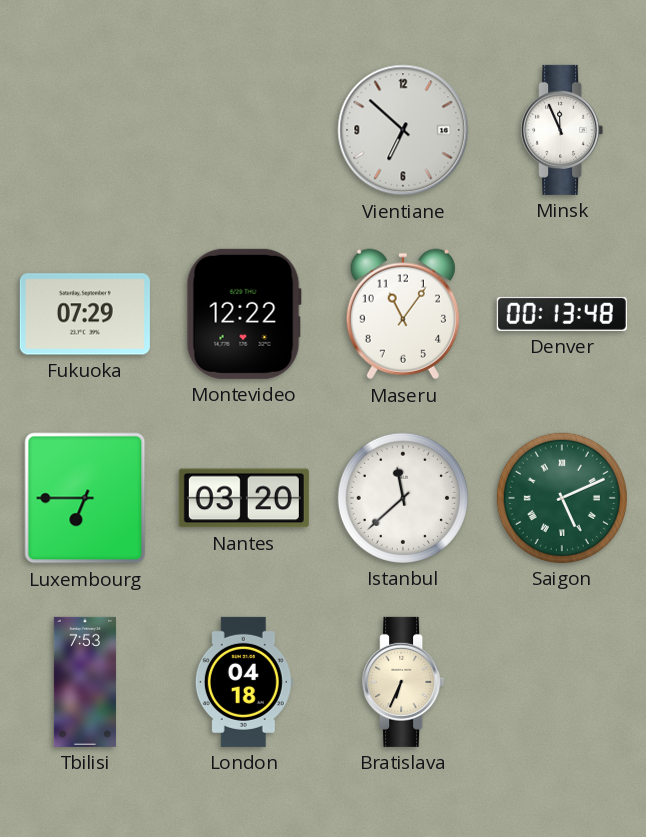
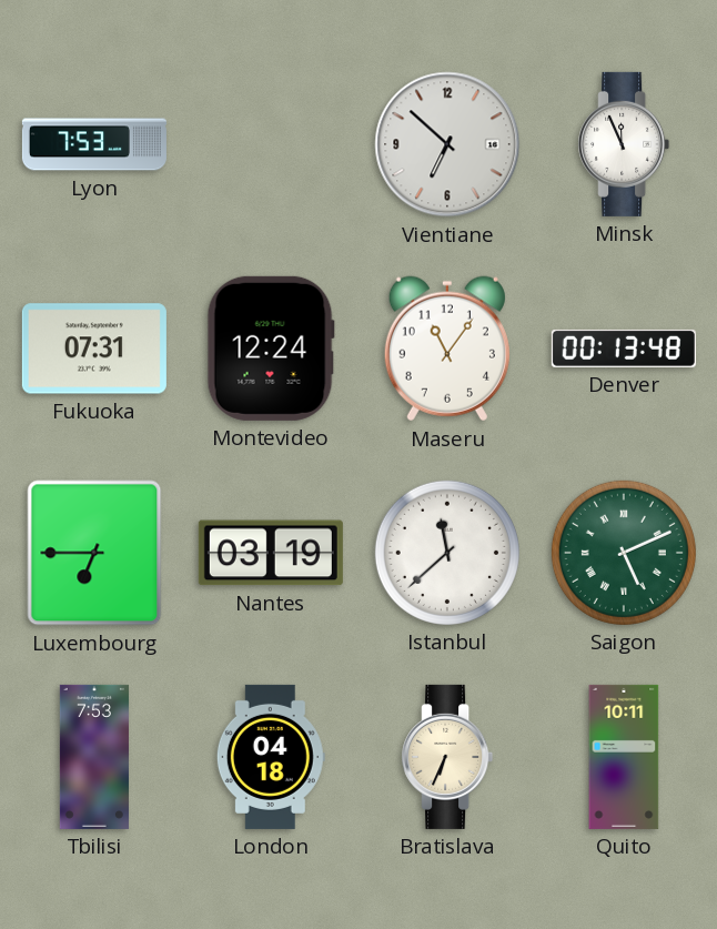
Lyon: none -> 7:53
Fukuoka: 07:29 -> 07:31
Montevideo: 12:22 -> 12:24
Nantes: 03:20 -> 03:19
Quito: none -> 10:11
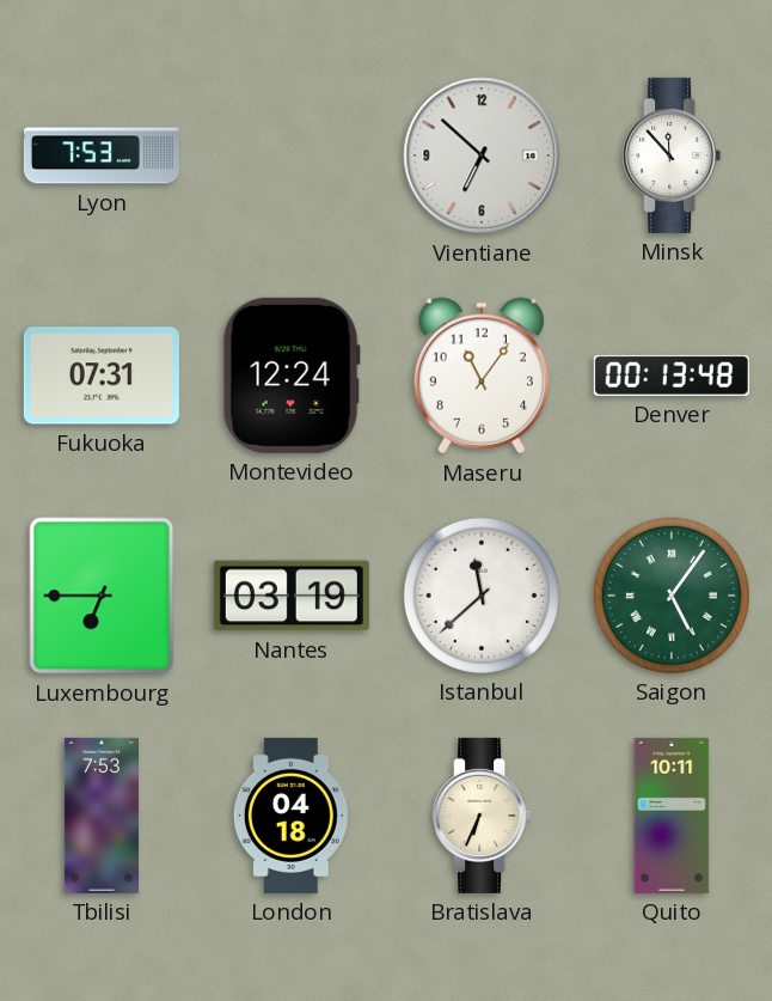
Minsk: 11:56 -> 11:53
Saigon: 5:11 -> 5:06
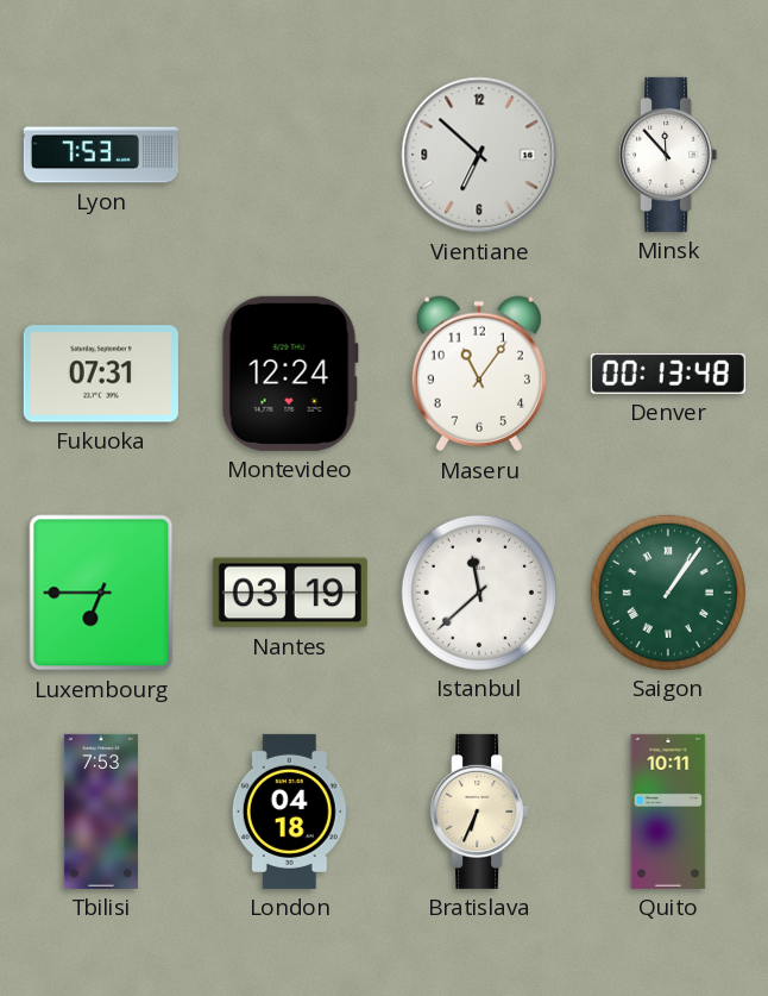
Saigon: 5:06 -> 1:06
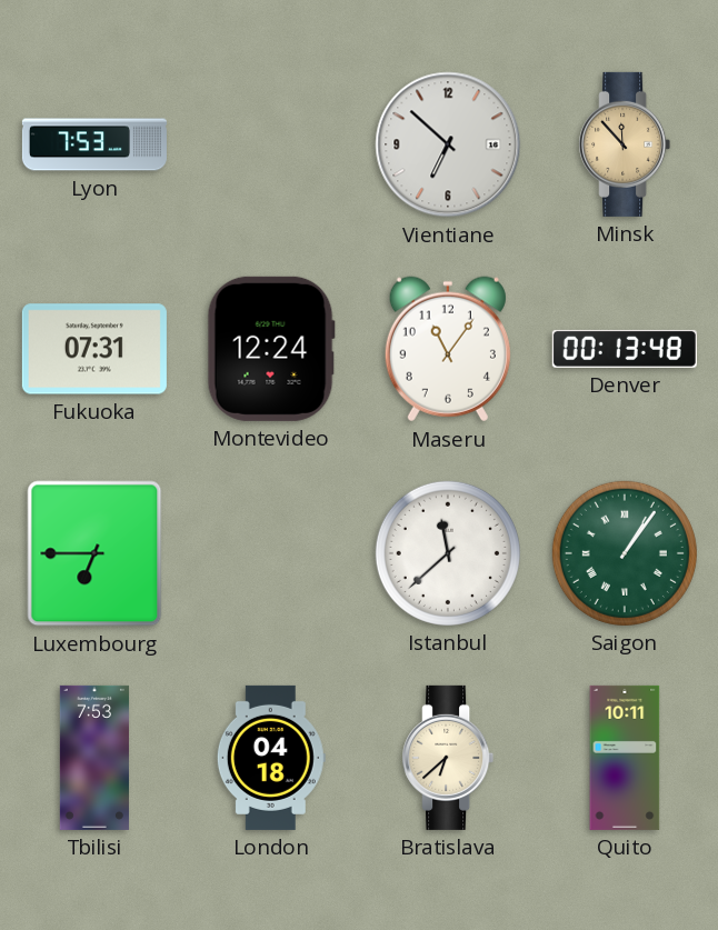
Minsk dial: white -> champagne
Nantes: 03:19 -> none
Bratislava: 6:34 -> 6:38
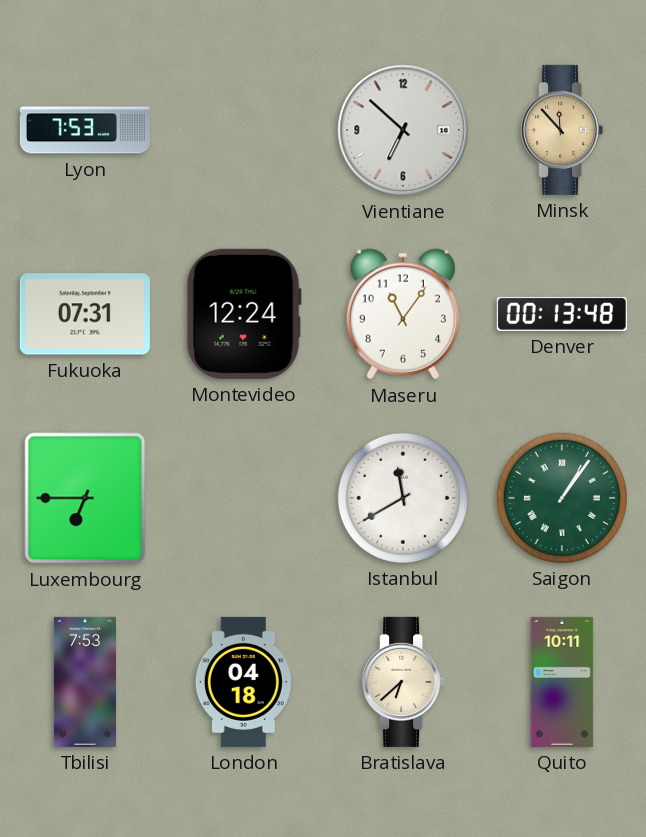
Istanbul: 11:38 -> 11:40
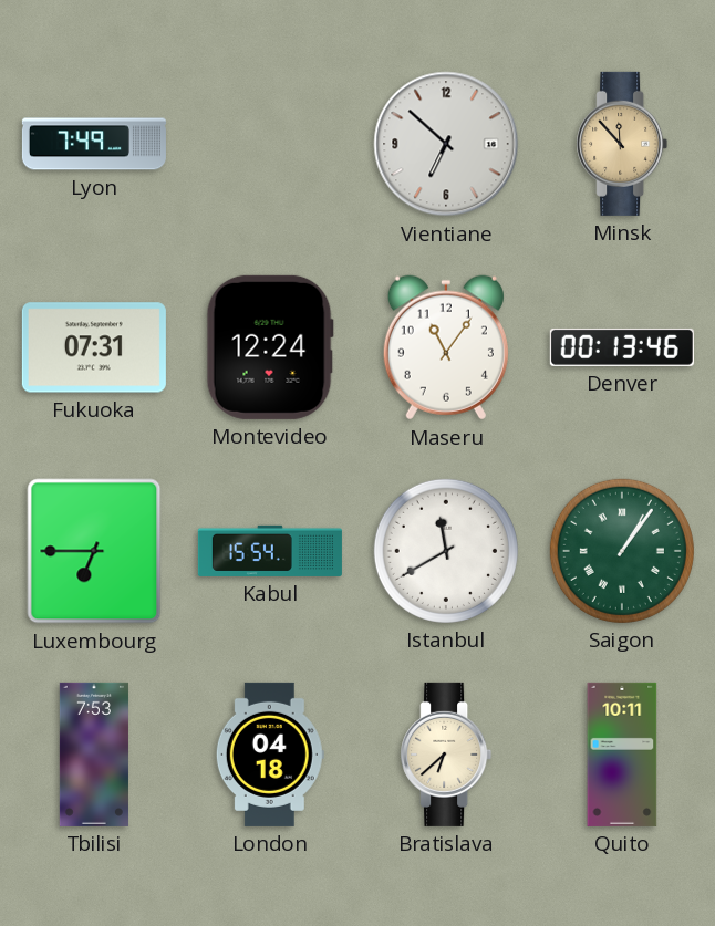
Lyon: 7:53 -> 7:49
Denver: 00:13:48 -> 00:13:46
Kabul: none -> 15:54
